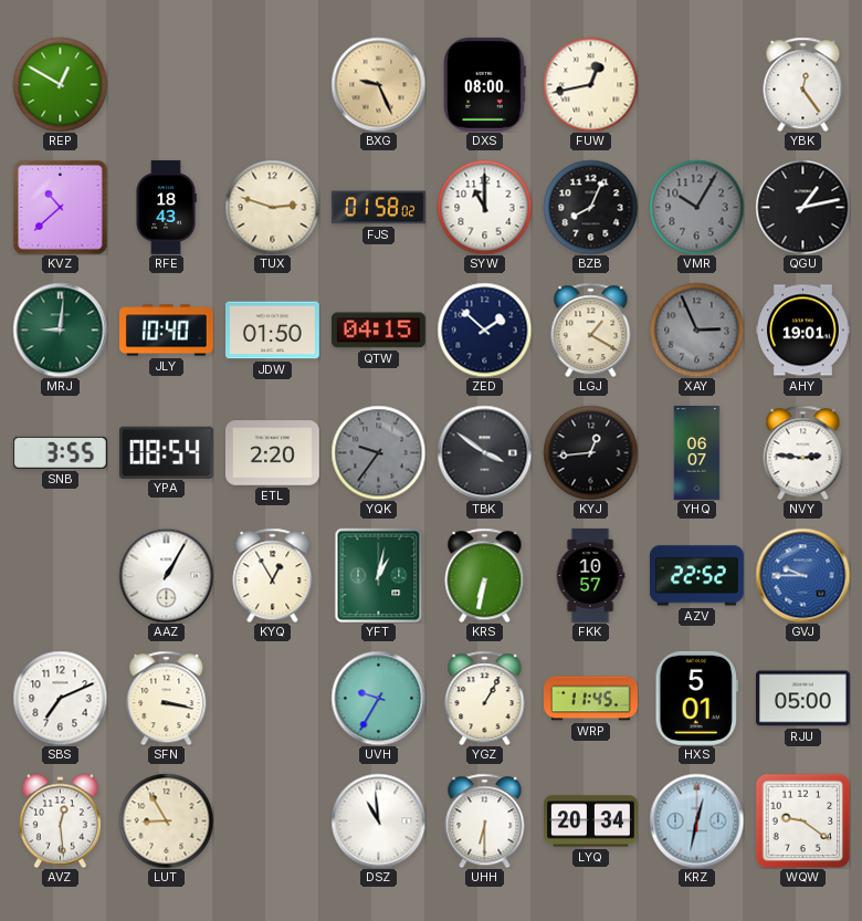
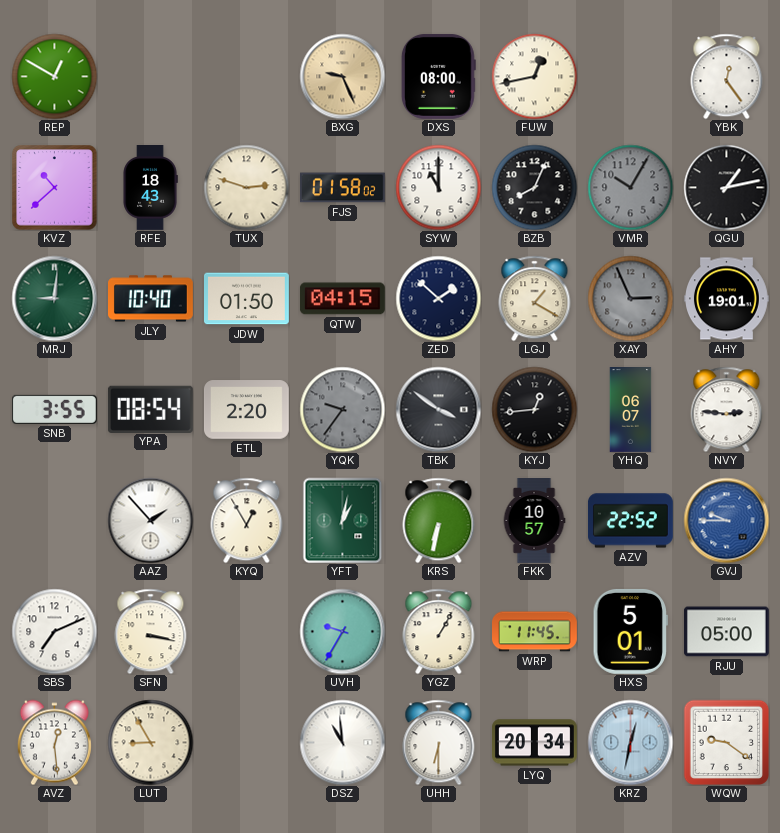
AAZ: 1:05 -> 1:53
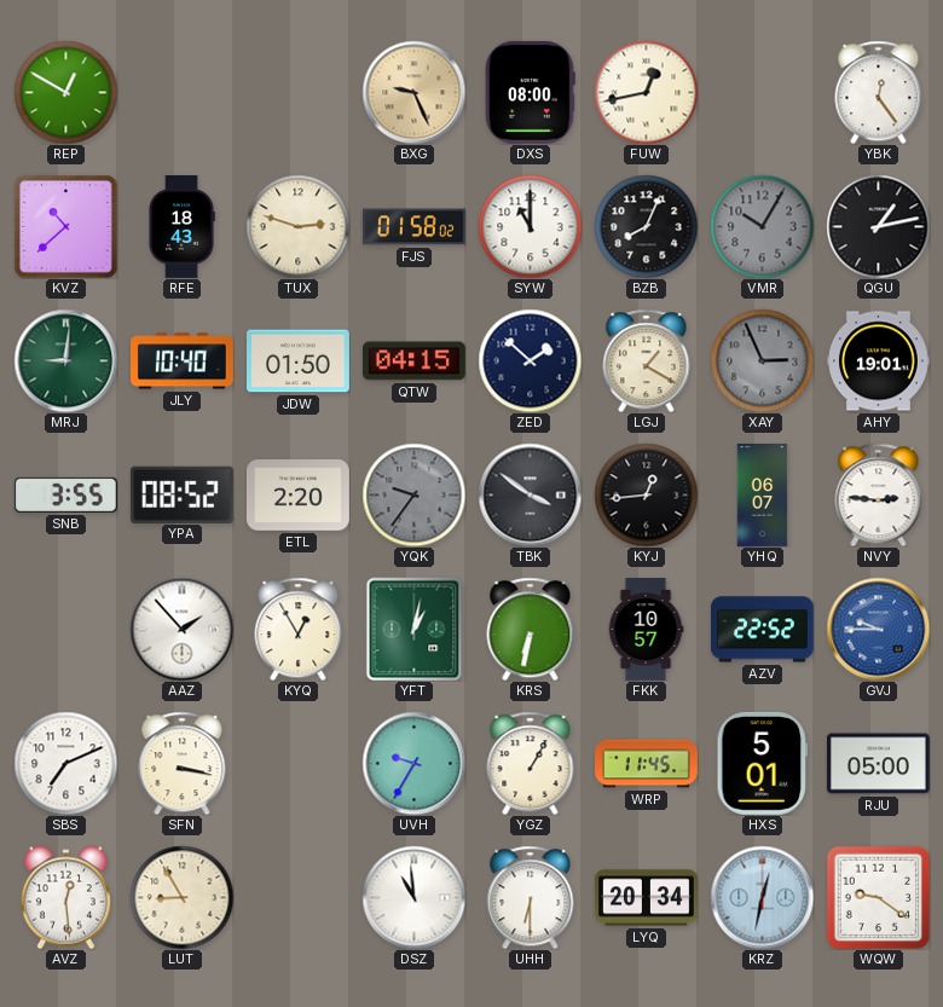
YPA: 08:54 -> 08:52
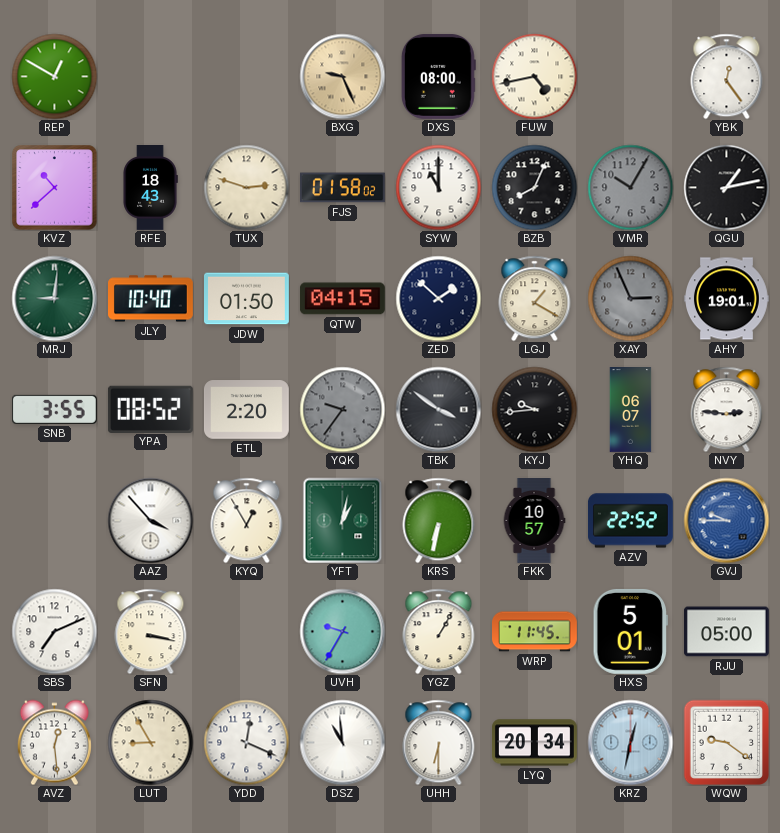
FUW: 12:43 -> 4:43
KYJ: 12:44 -> 9:44
AAZ: 1:53 -> 3:53
YDD: none -> 12:19
